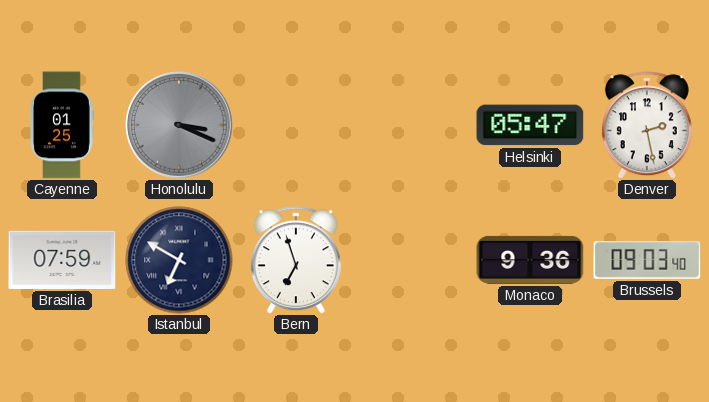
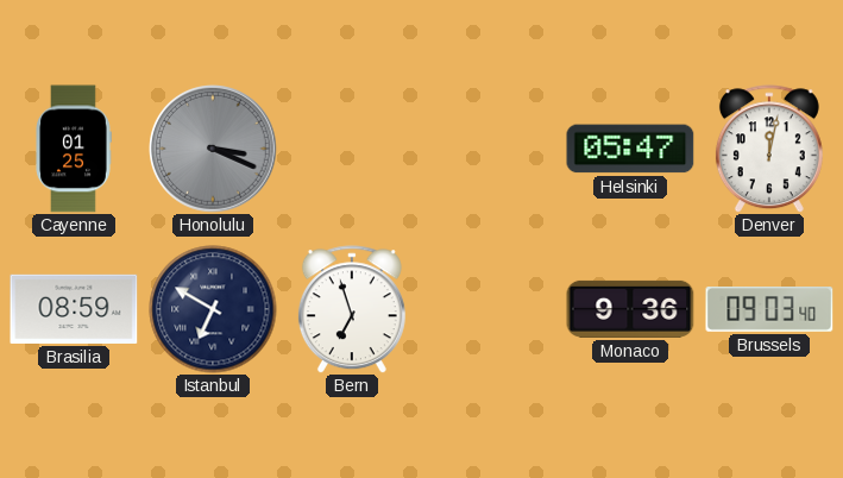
Denver: 2:28 -> 12:02
Brasilia: 07:59 -> 08:59
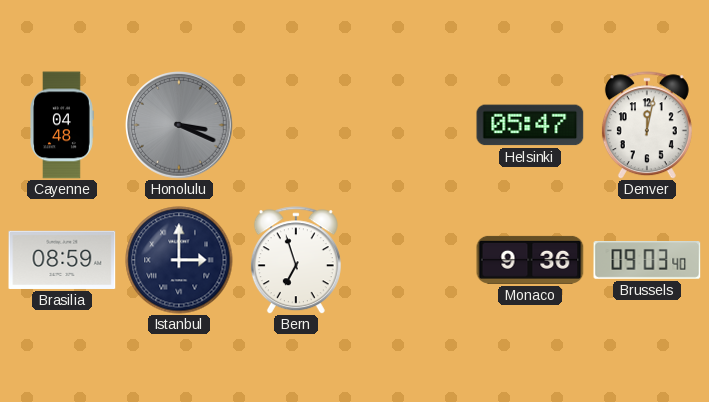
Cayenne: 01:25 -> 04:48
Istanbul: 6:50 -> 3:00
